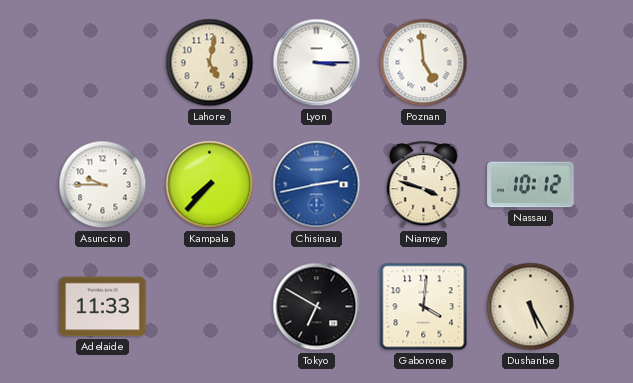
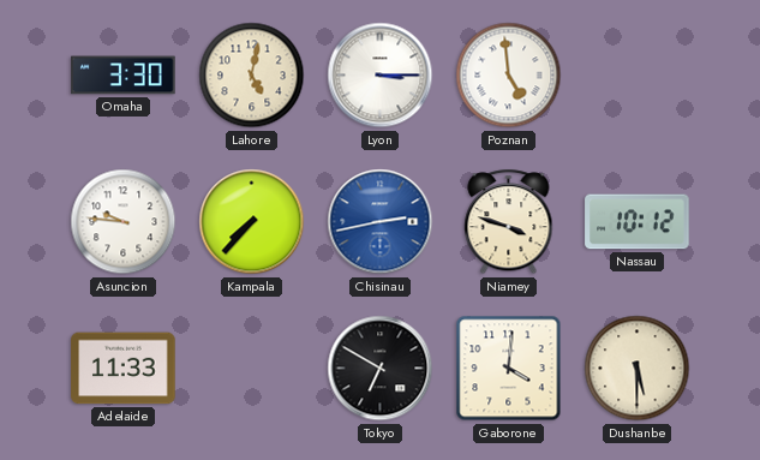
Omaha: none -> 3:30
Asuncion: 9:45 -> 9:46
Dushanbe: 5:25 -> 5:30
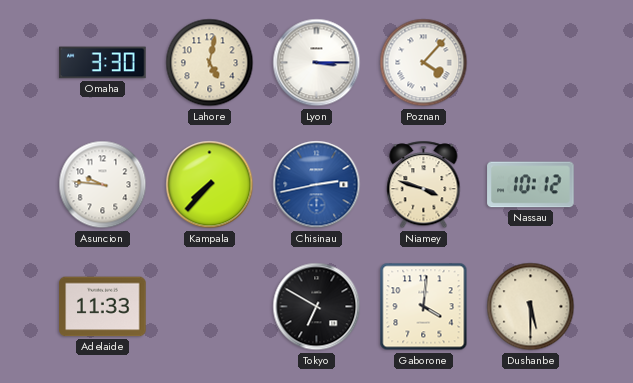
Poznan: 4:59 -> 4:07
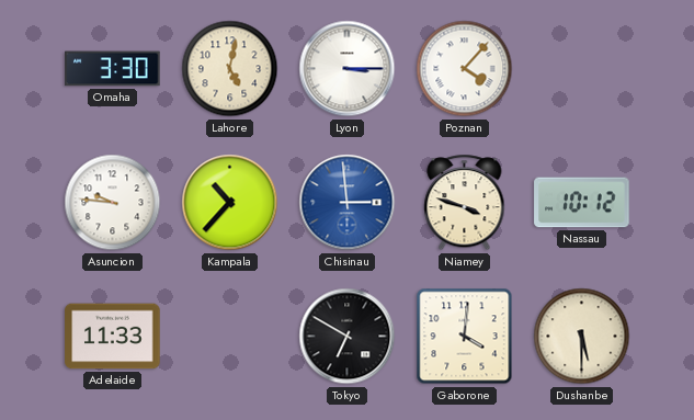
Kampala: 7:37 -> 10:37
Chisinau: 2:43 -> 2:59
